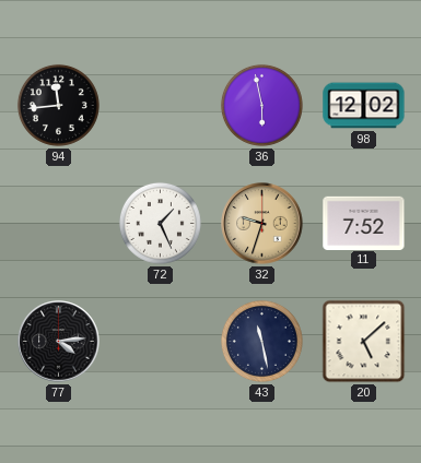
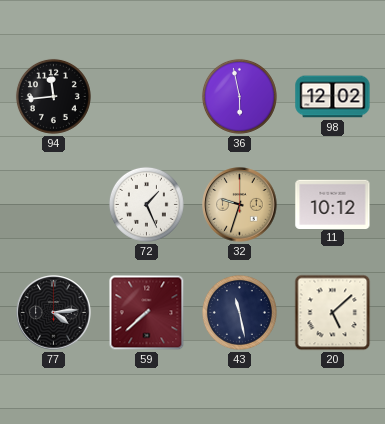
11: 7:52 -> 10:12
59: none -> 7:38
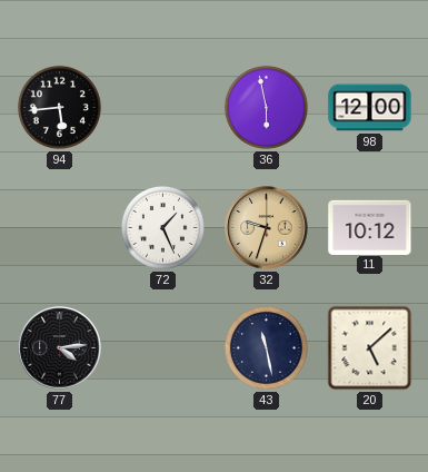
94: 11:44 -> 5:44
98: 12:02 -> 12:00
59: 7:38 -> none
